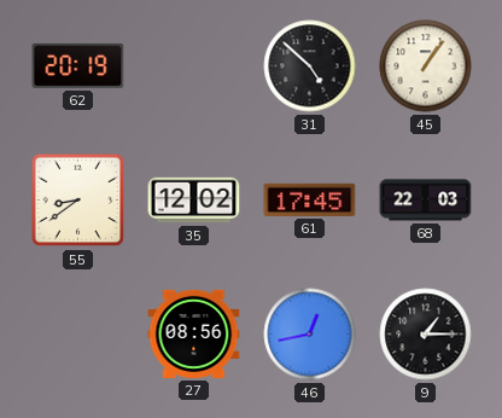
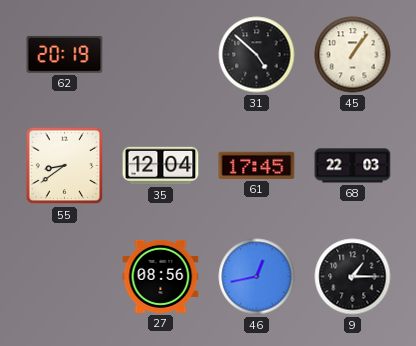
35: 12:02 -> 12:04
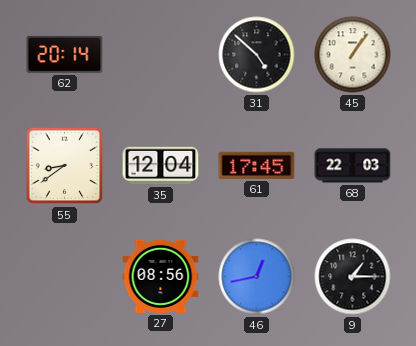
62: 20:19 -> 20:14
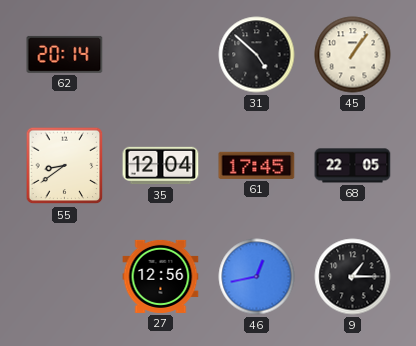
68: 22:03 -> 22:05
27: 08:56 -> 12:56
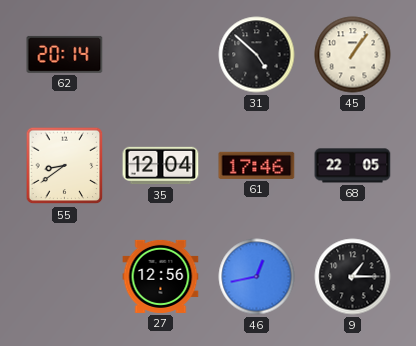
61: 17:45 -> 17:46
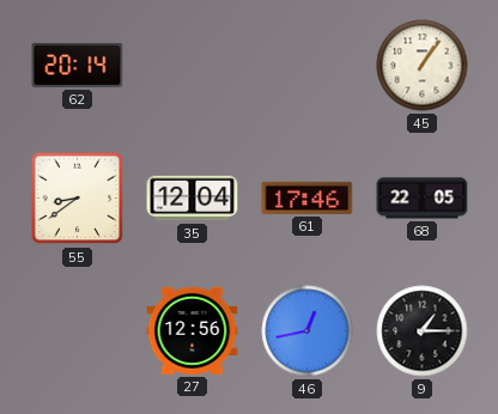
31: 4:52 -> none
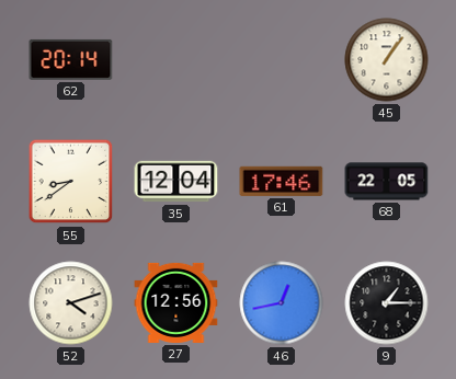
52: none -> 4:12
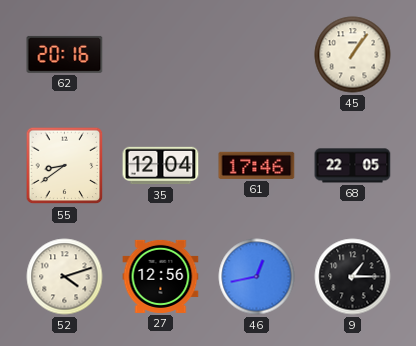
62: 20:14 -> 20:16
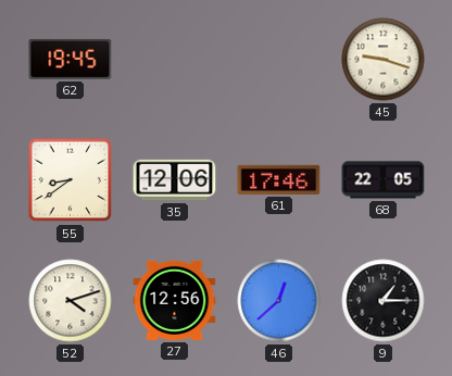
62: 20:16 -> 19:45
45: 1:06 -> 9:18
35: 12:04 -> 12:06
46: 12:43 -> 12:38
